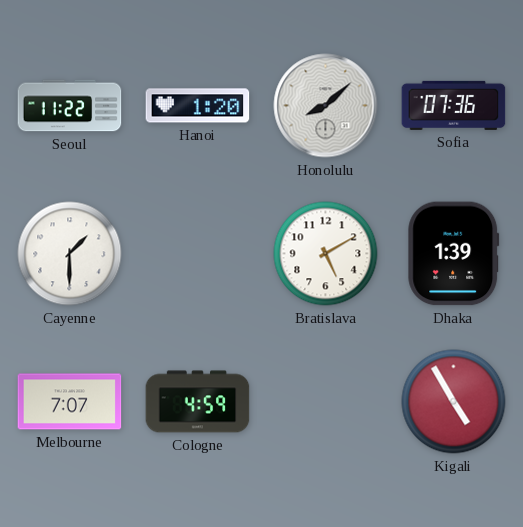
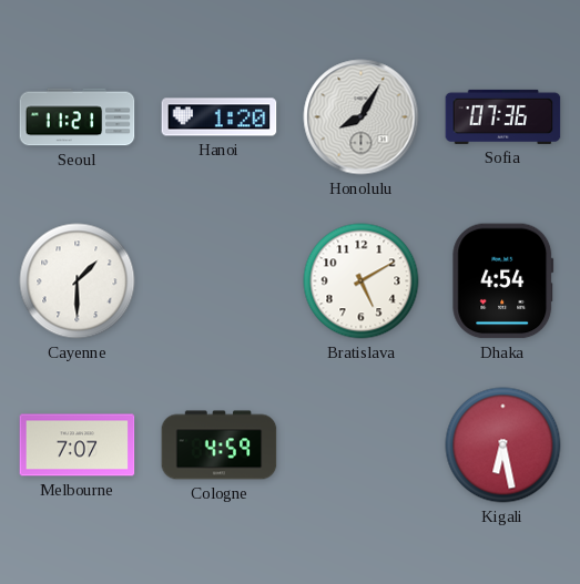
Seoul: 11:22 -> 11:21
Honolulu: 8:08 -> 8:05
Dhaka: 1:39 -> 4:54
Kigali: 4:55 -> 6:28
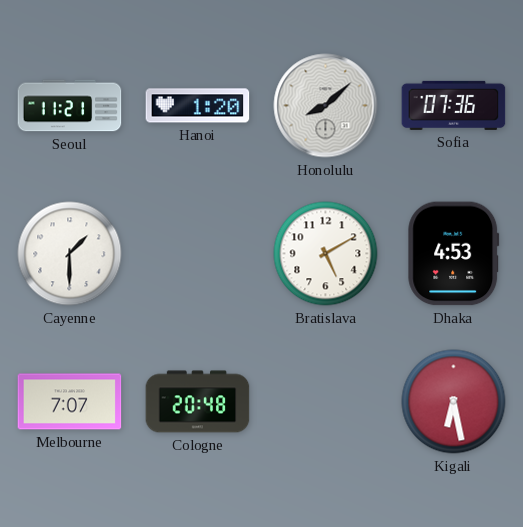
Honolulu: 8:05 -> 8:08
Dhaka: 4:54 -> 4:53
Cologne: 4:59 -> 20:48
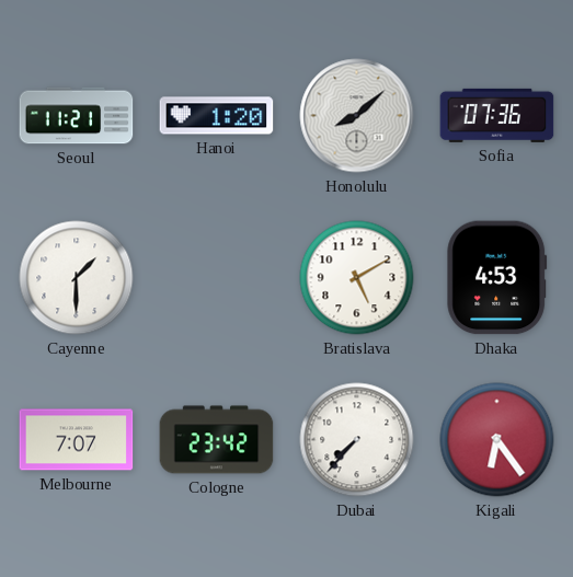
Cologne: 20:48 -> 23:42
Dubai: none -> 7:37
Kigali: 6:28 -> 6:24
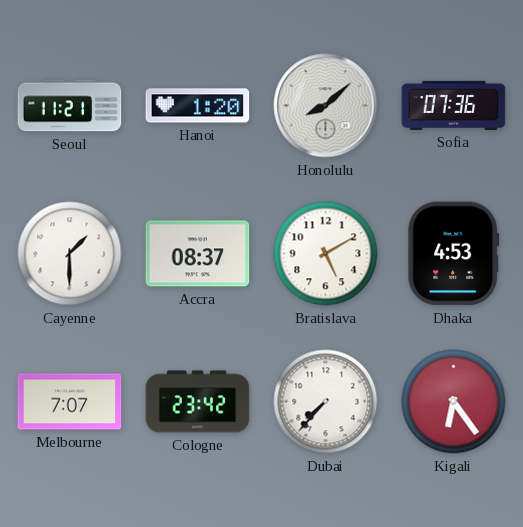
Accra: none -> 08:37
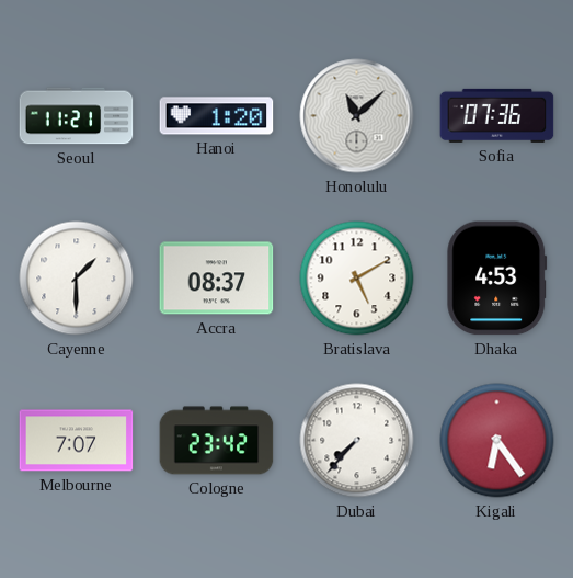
Honolulu: 8:08 -> 11:08
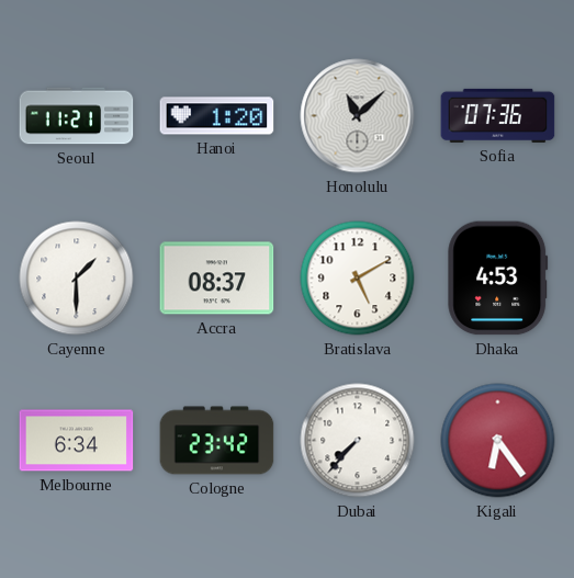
Melbourne: 7:07 -> 6:34
